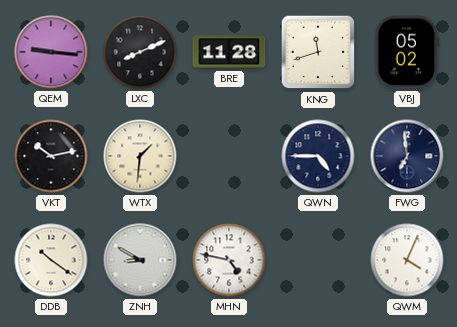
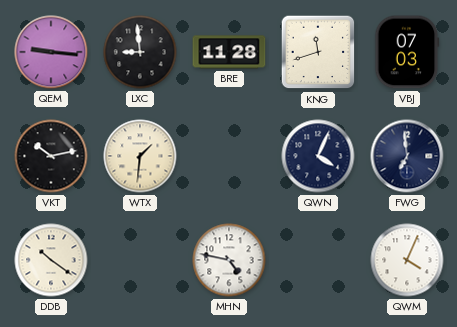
LXC: 8:11 -> 8:59
VBJ: 05:02 -> 07:03
QWN: 4:45 -> 4:04
ZNH: 8:50 -> none
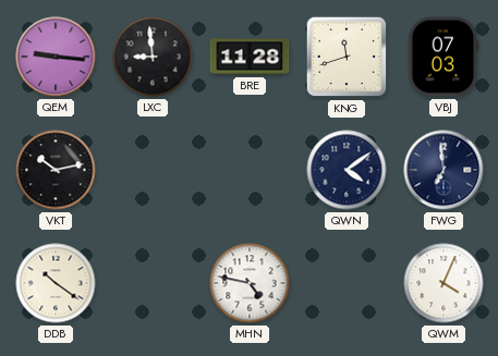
WTX: 1:31 -> none
QWN: 4:04 -> 4:09
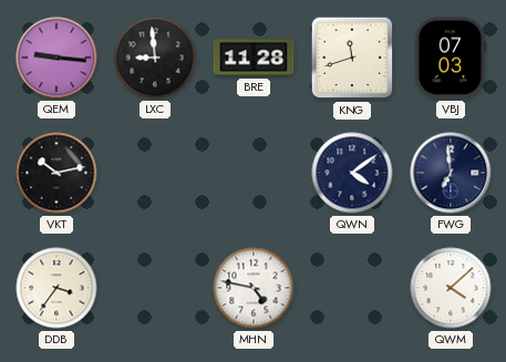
DDB: 10:21 -> 3:36
QWM: 4:04 -> 4:08
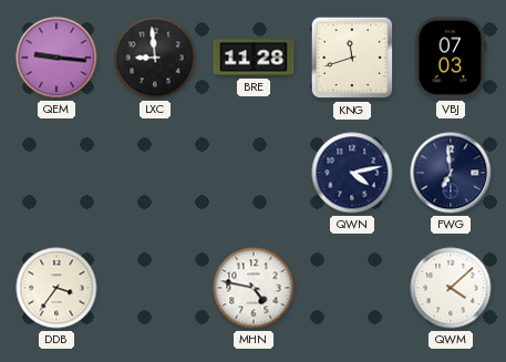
VKT: 10:13 -> none
QWN: 4:09 -> 4:13
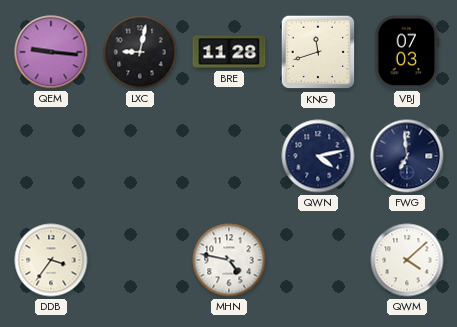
LXC: 8:59 -> 9:02
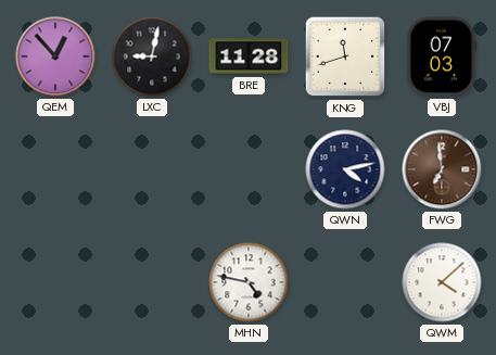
QEM: 9:16 -> 12:53
FWG dial: navy -> brown
DDB: 3:36 -> none
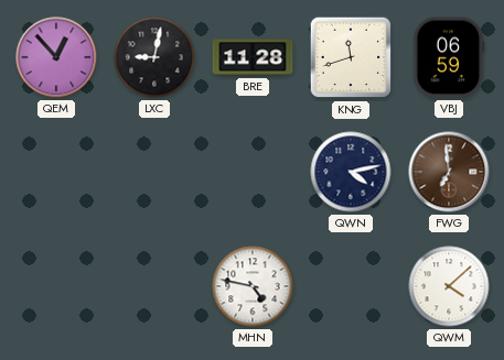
VBJ: 07:03 -> 06:59
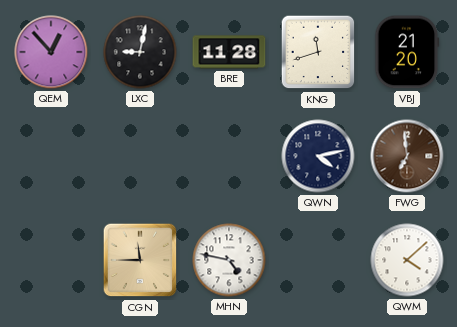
VBJ: 06:59 -> 21:20
CGN: none -> 11:45
